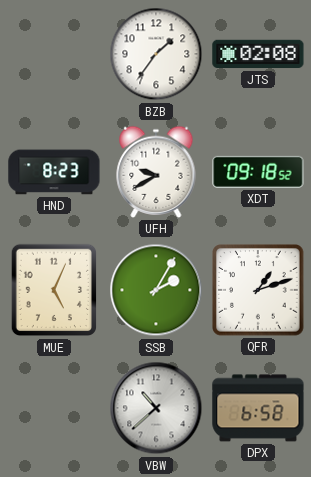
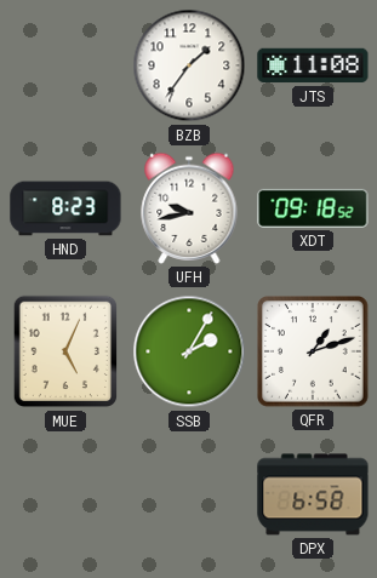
JTS: 02:08 -> 11:08
UFH: 9:40 -> 9:43
VBW: 10:38 -> none
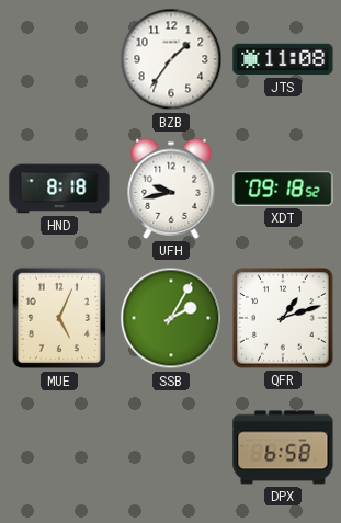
HND: 8:23 -> 8:18
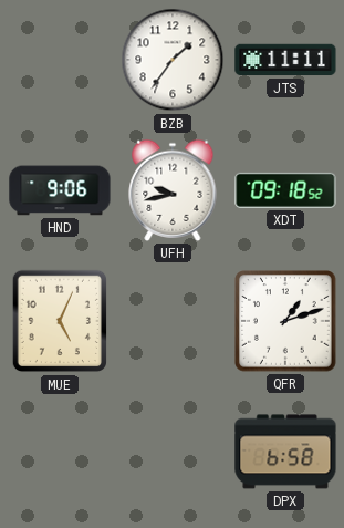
JTS: 11:08 -> 11:11
HND: 8:18 -> 9:06
SSB: 2:05 -> none
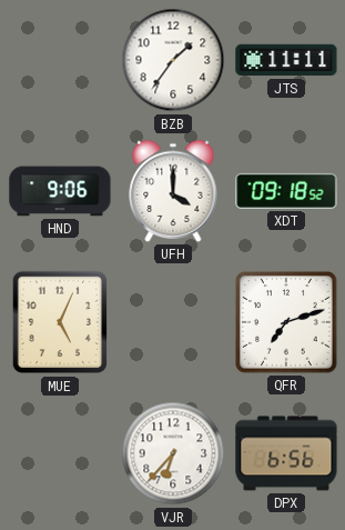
UFH: 9:43 -> 4:00
QFR: 1:12 -> 7:12
VJR: none -> 6:37
DPX: 6:58 -> 6:56
